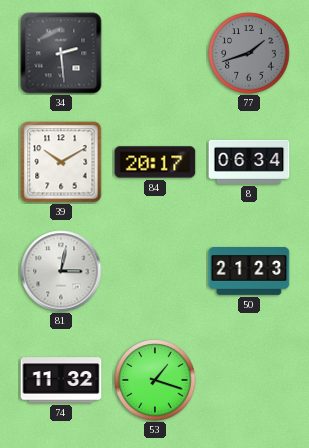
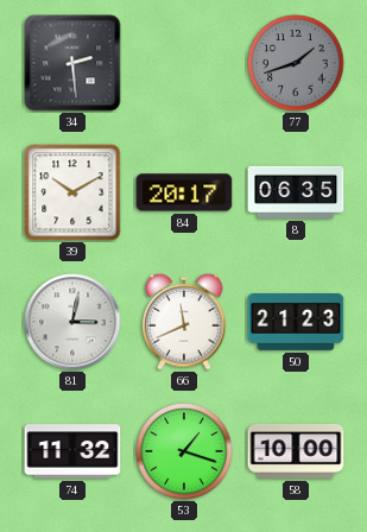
8: 06:34 -> 06:35
66: none -> 11:41
58: none -> 10:00
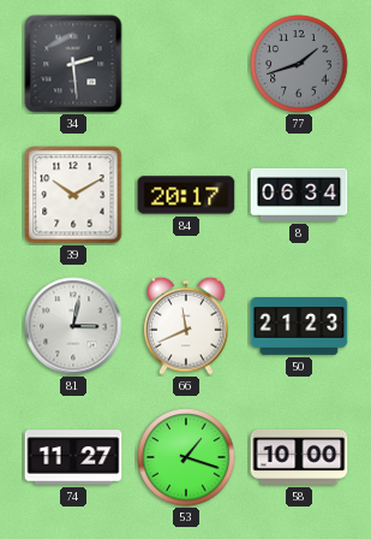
8: 06:35 -> 06:34
74: 11:32 -> 11:27
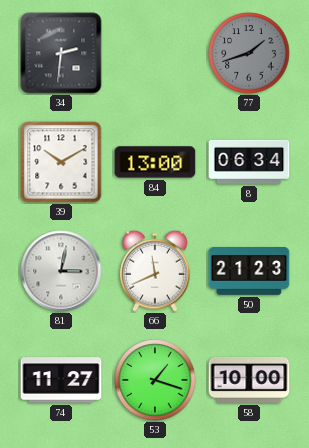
34: 2:29 -> 2:31
84: 20:17 -> 13:00
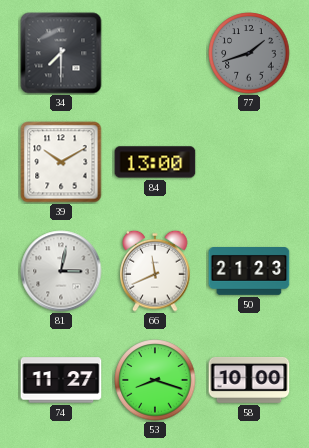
34: 2:31 -> 7:30
8: 06:34 -> none
53: 1:18 -> 8:18
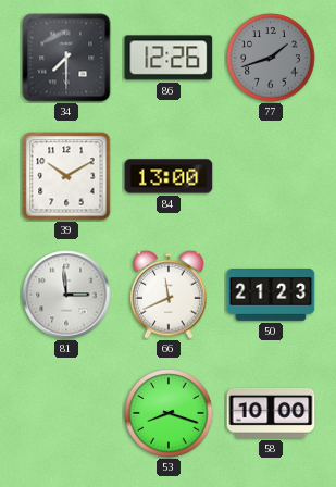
86: none -> 12:26
81: 3:02 -> 2:59
74: 11:27 -> none
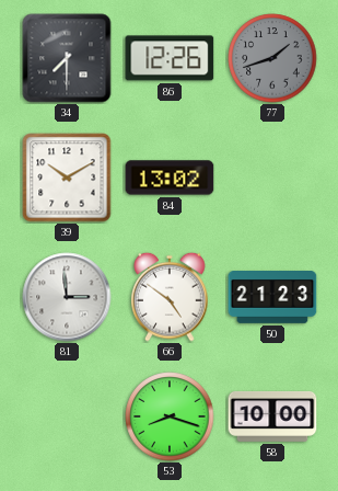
84: 13:00 -> 13:02
66: 11:41 -> 4:51
